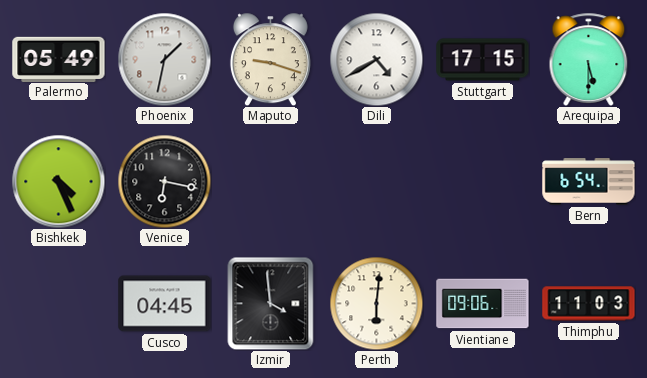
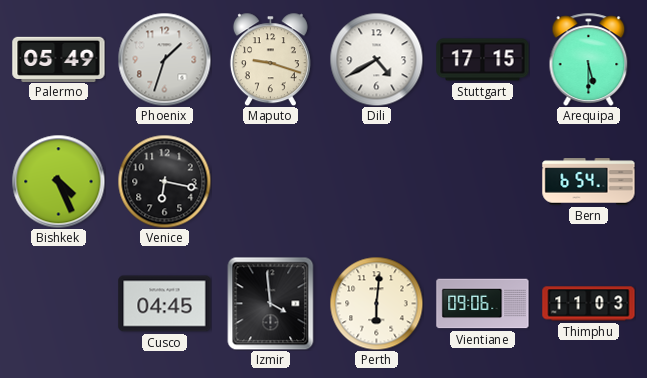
Phoenix: 1:32 -> 1:33
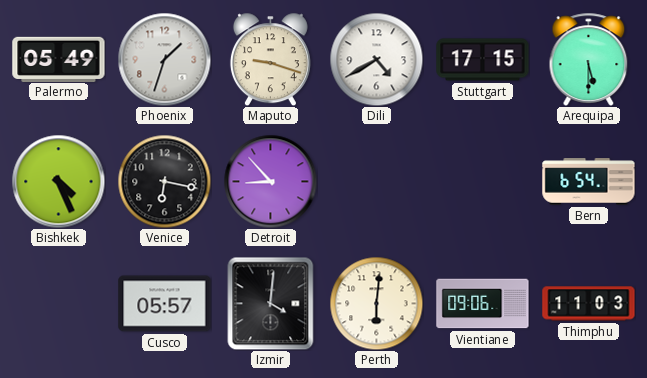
Detroit: none -> 8:53
Cusco: 04:45 -> 05:57
Izmir: 3:59 -> 4:01
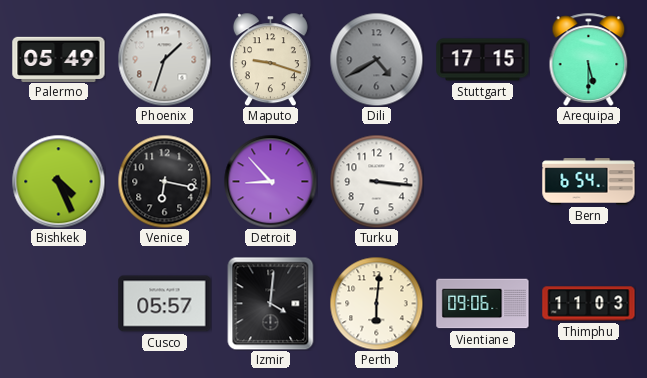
Dili dial: white -> grey
Turku: none -> 3:16
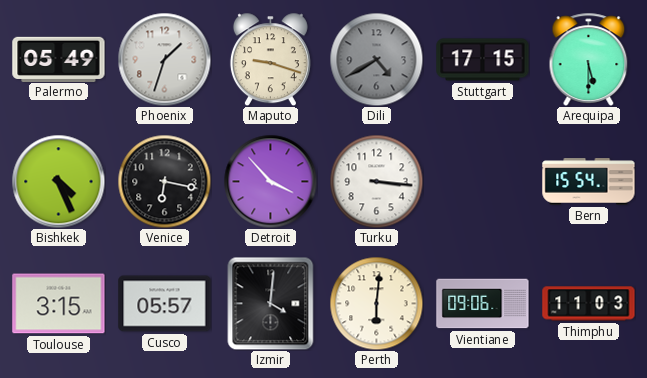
Detroit: 8:53 -> 3:53
Bern: 6:54 -> 15:54
Toulouse: none -> 3:15
